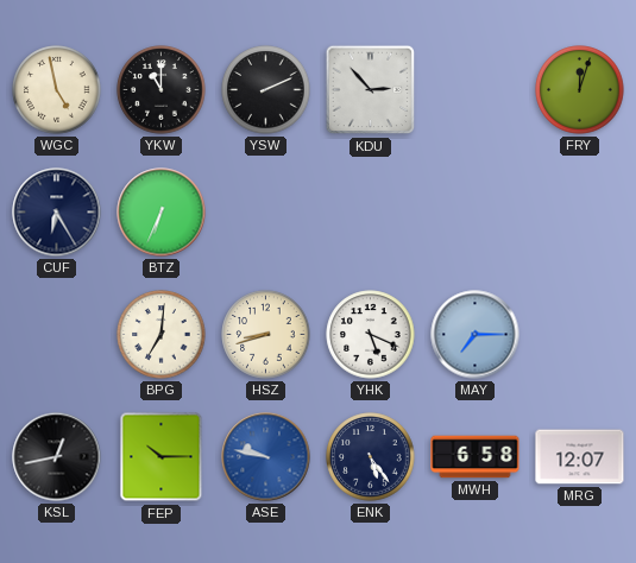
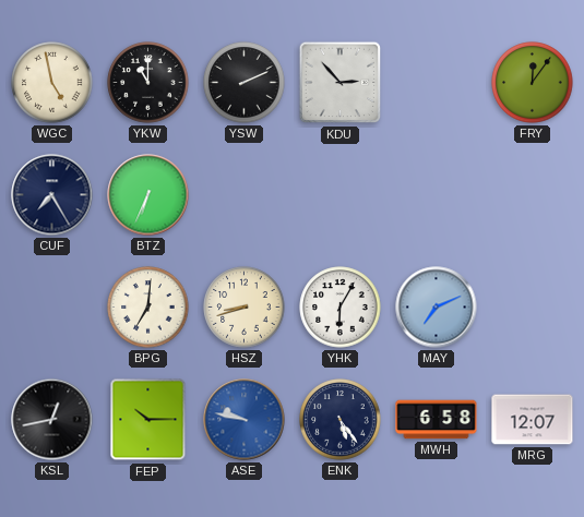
FRY: 12:03 -> 12:06
CUF: 6:25 -> 7:25
YHK: 5:19 -> 6:05
MAY: 7:15 -> 7:11
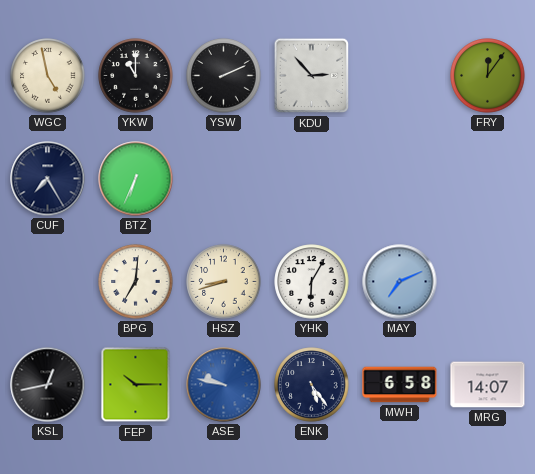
MRG: 12:07 -> 14:07
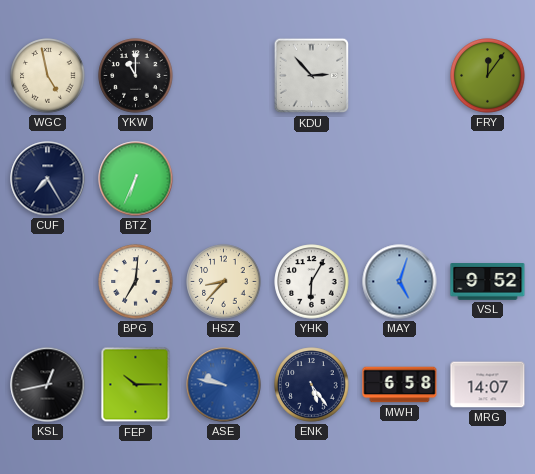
YSW: 2:11 -> none
HSZ: 8:42 -> 8:37
MAY: 7:11 -> 5:03
VSL: none -> 9:52
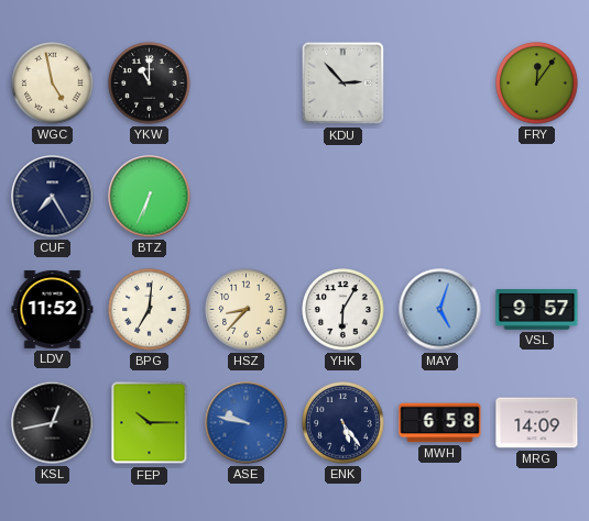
LDV: none -> 11:52
VSL: 9:52 -> 9:57
MRG: 14:07 -> 14:09
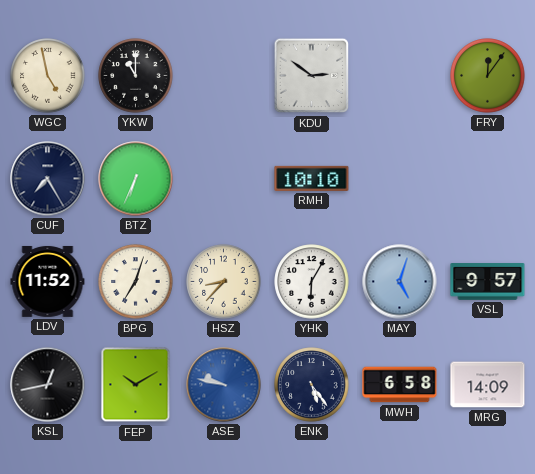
KDU: 2:53 -> 2:51
RMH: none -> 10:10
BPG: 7:01 -> 7:03
FEP: 10:15 -> 10:10
